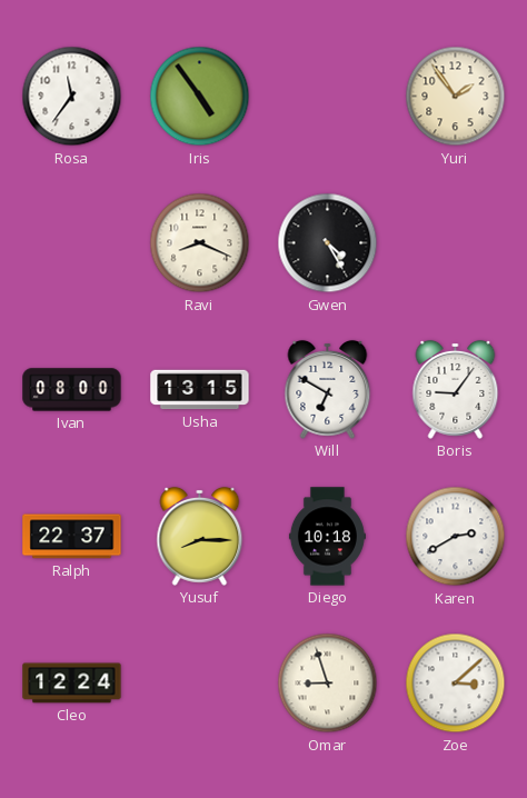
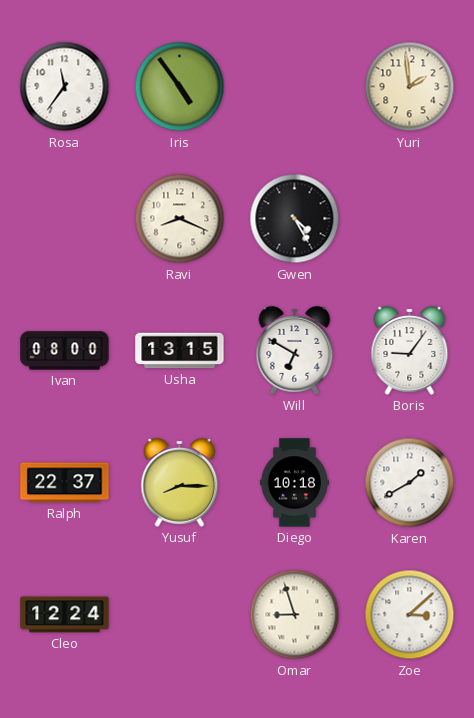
Yuri: 1:54 -> 1:59
Karen: 2:40 -> 1:40
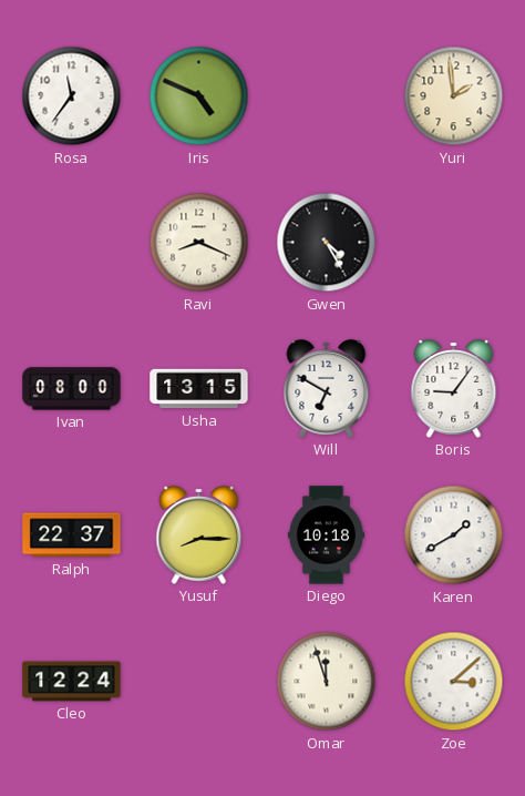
Iris: 4:54 -> 4:49
Omar: 8:57 -> 11:57
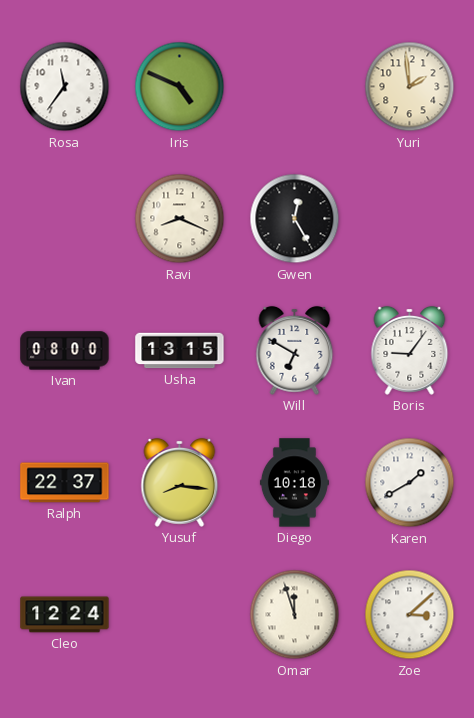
Gwen: 4:25 -> 12:25
Yusuf: 8:15 -> 8:16
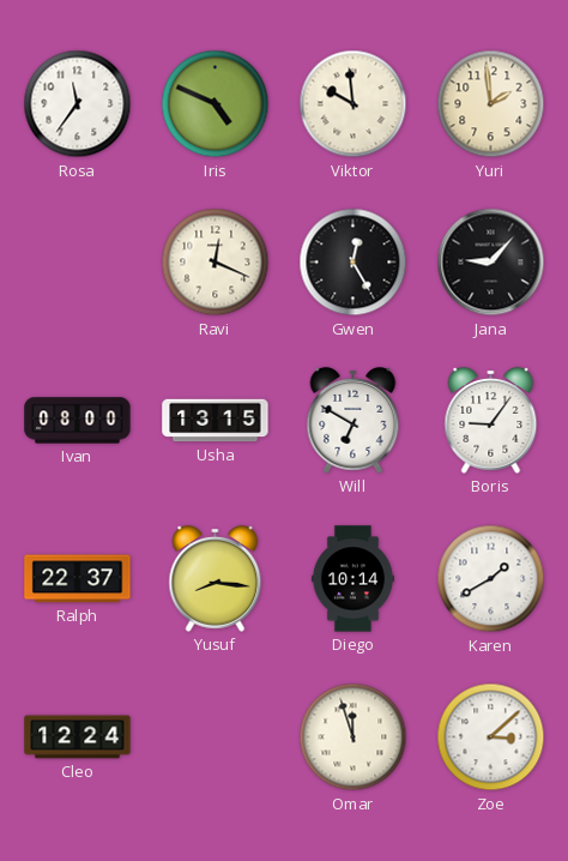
Viktor: none -> 9:59
Ravi: 8:19 -> 12:19
Jana: none -> 9:07
Diego: 10:18 -> 10:14
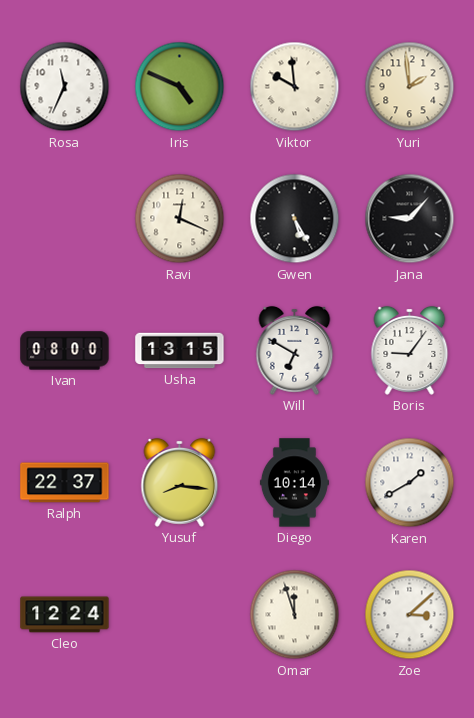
Rosa: 11:36 -> 11:34
Gwen: 12:25 -> 5:25
